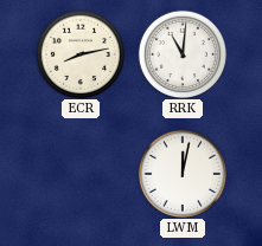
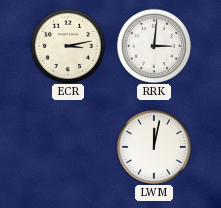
ECR: 8:13 -> 3:13
RRK: 11:01 -> 3:01
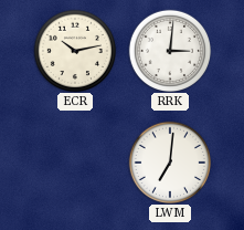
ECR: 3:13 -> 10:13
LWM: 12:02 -> 7:01
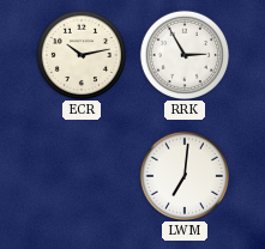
RRK: 3:01 -> 2:55
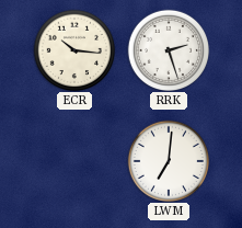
ECR: 10:13 -> 10:16
RRK: 2:55 -> 2:27
